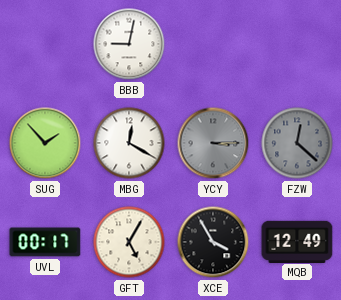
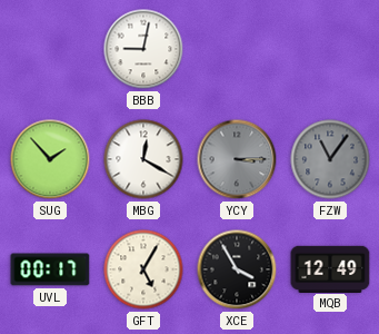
FZW: 12:22 -> 11:06
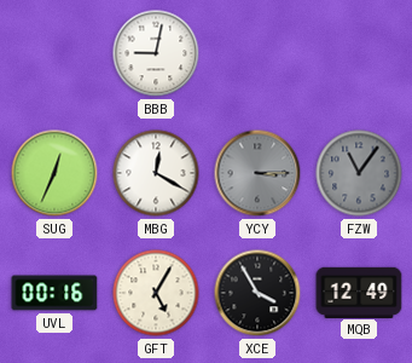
SUG: 1:53 -> 12:34
UVL: 00:17 -> 00:16
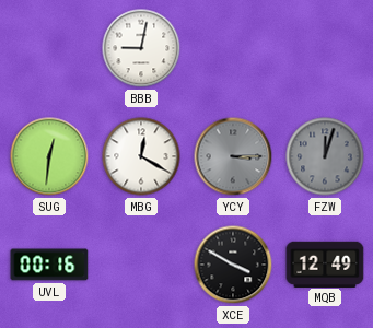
SUG: 12:34 -> 12:31
FZW: 11:06 -> 12:03
GFT: 5:05 -> none
XCE: 3:55 -> 3:50
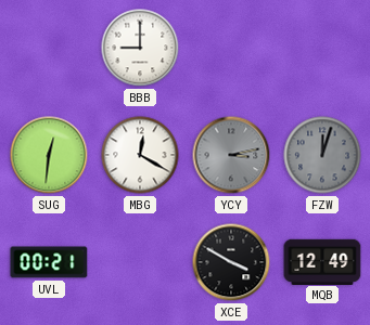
BBB: 9:02 -> 9:00
YCY: 3:15 -> 3:13
UVL: 00:16 -> 00:21
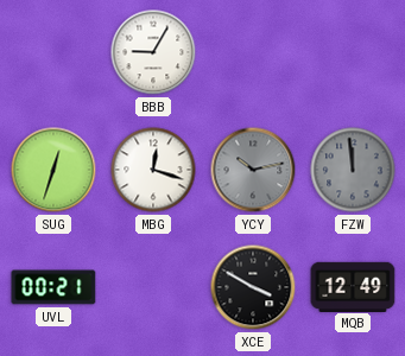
BBB: 9:00 -> 9:05
SUG: 12:31 -> 12:33
MBG: 12:20 -> 12:18
YCY: 3:13 -> 10:13
FZW: 12:03 -> 11:59
